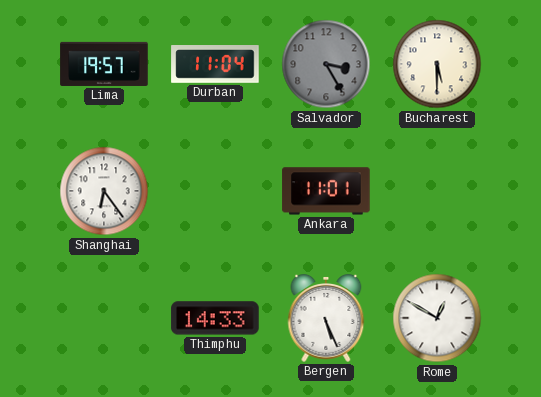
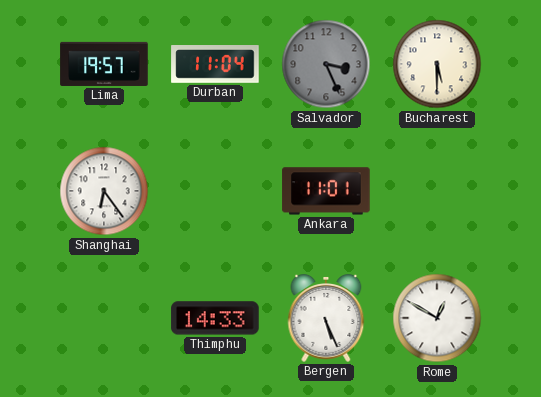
Salvador: 3:25 -> 3:26
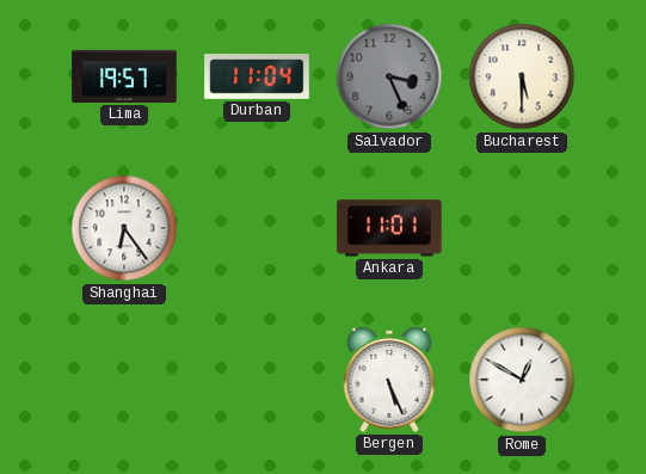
Thimphu: 14:33 -> none
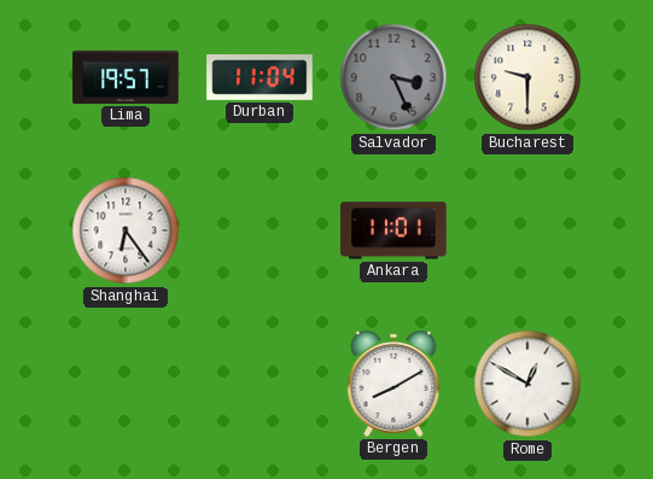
Bucharest: 5:30 -> 9:30
Bergen: 5:26 -> 8:10
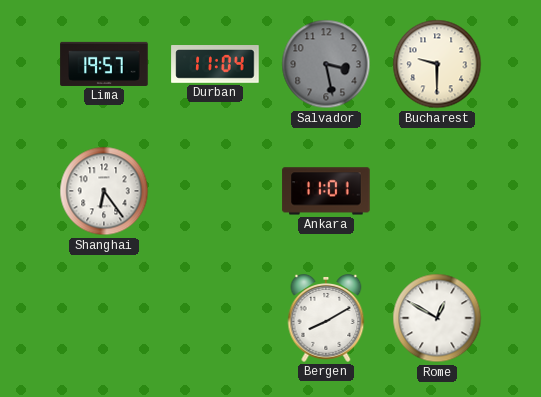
Salvador: 3:26 -> 3:28
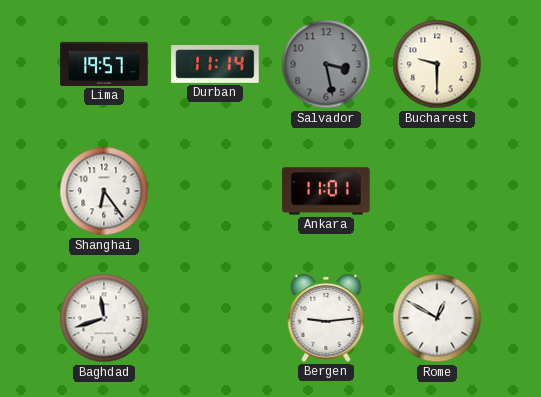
Durban: 11:04 -> 11:14
Baghdad: none -> 11:42
Bergen: 8:10 -> 9:14
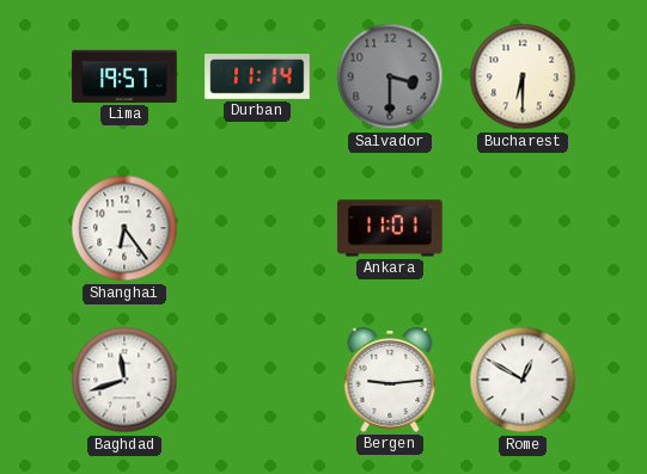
Salvador: 3:28 -> 3:30
Bucharest: 9:30 -> 6:30
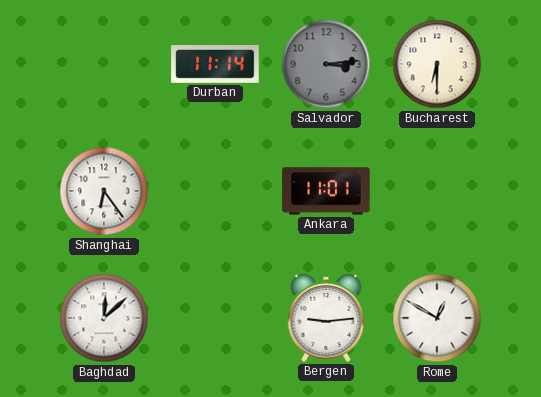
Lima: 19:57 -> none
Salvador: 3:30 -> 3:14
Baghdad: 11:42 -> 12:08
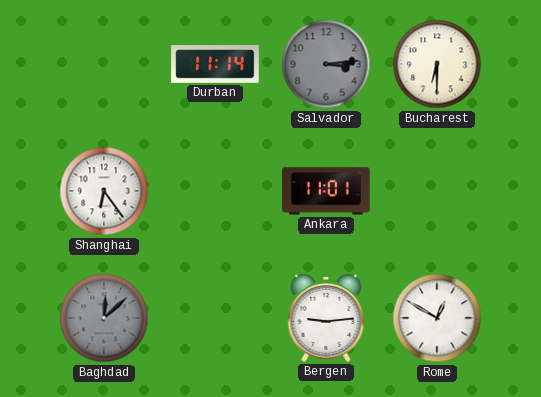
Baghdad dial: white -> grey
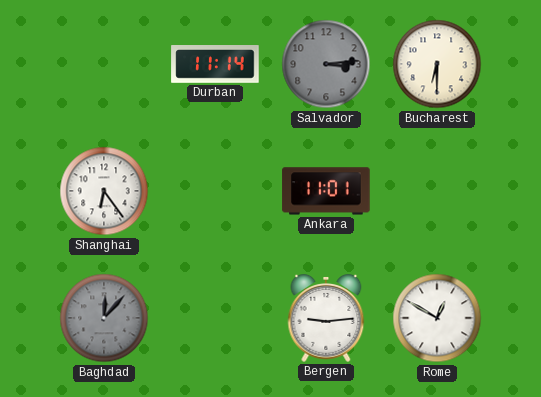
Baghdad: 12:08 -> 12:07
